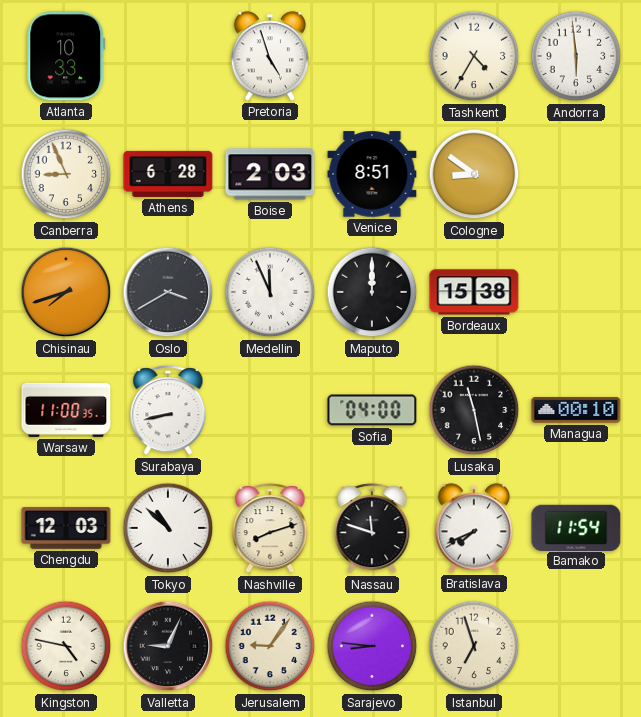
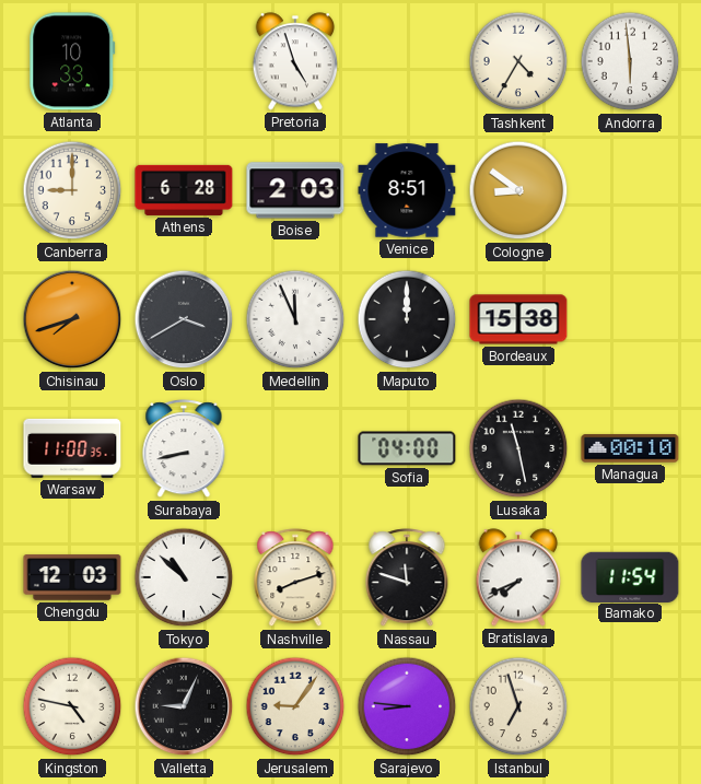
Canberra: 8:56 -> 9:00
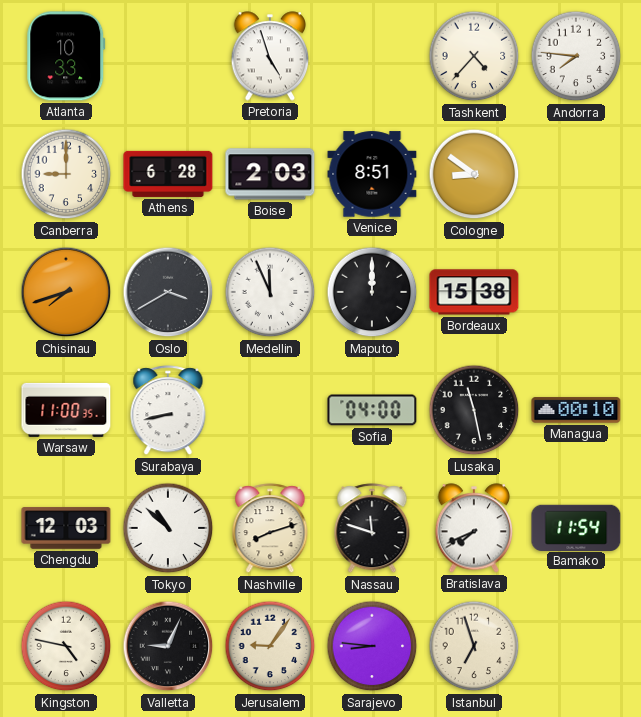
Tashkent: 4:35 -> 4:37
Andorra: 5:59 -> 7:46
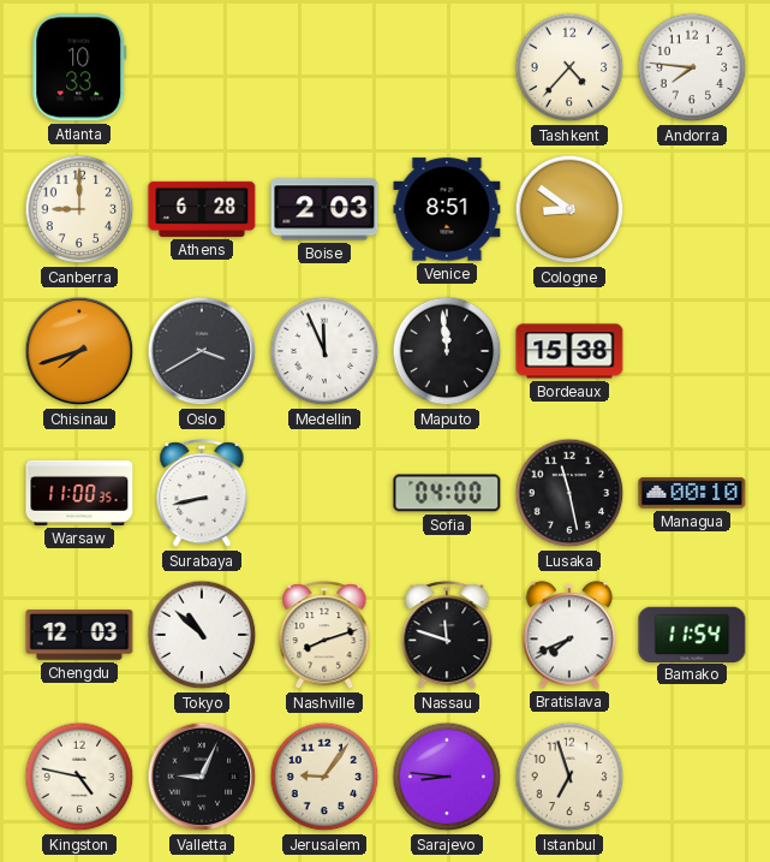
Pretoria: 4:57 -> none
Maputo: 12:00 -> 11:59
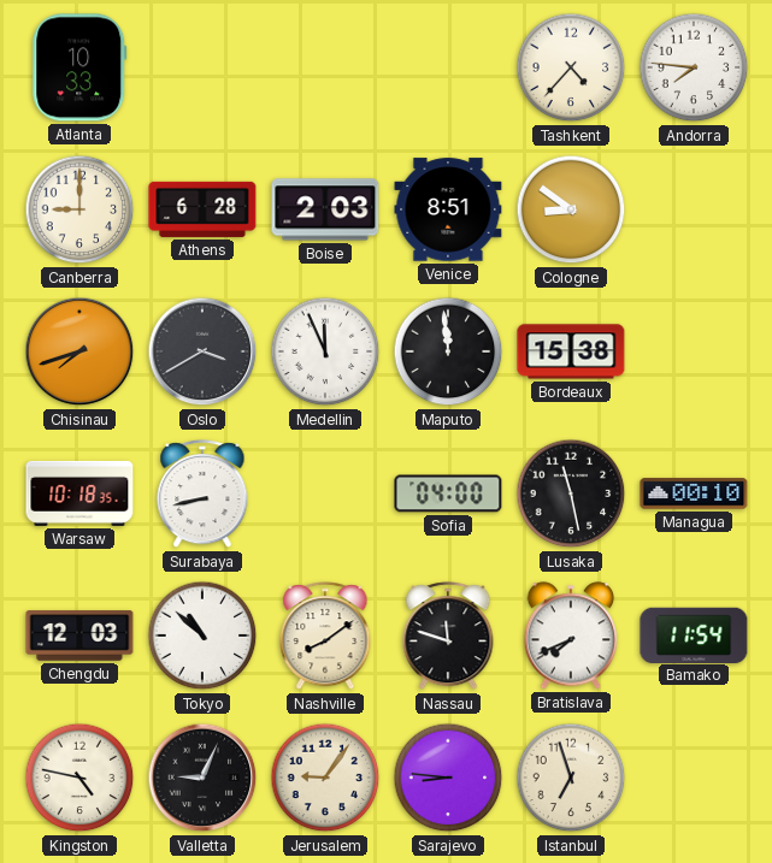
Warsaw: 11:00 -> 10:18
Nashville: 8:12 -> 8:09
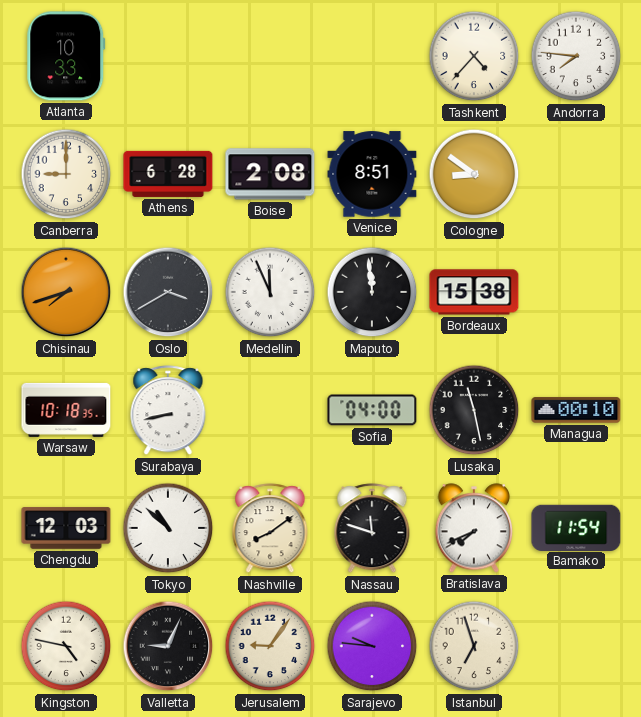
Boise: 2:03 -> 2:08
Sarajevo: 8:46 -> 9:46
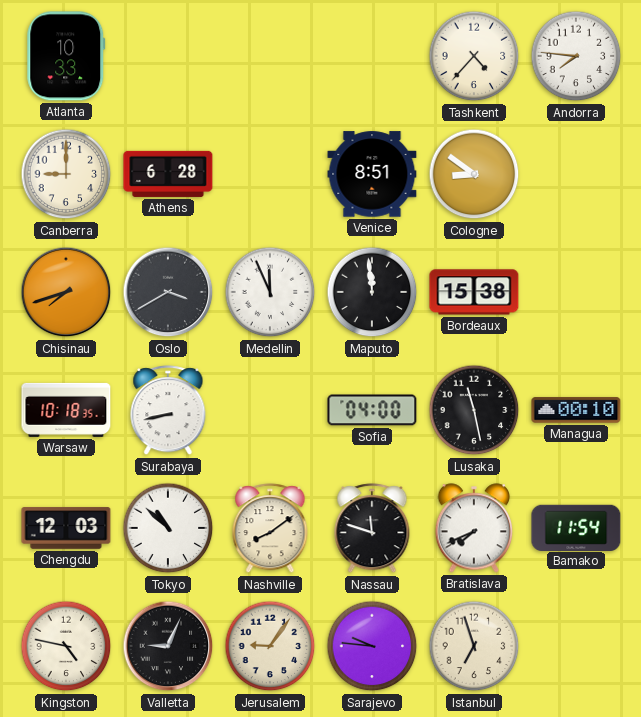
Boise: 2:08 -> none
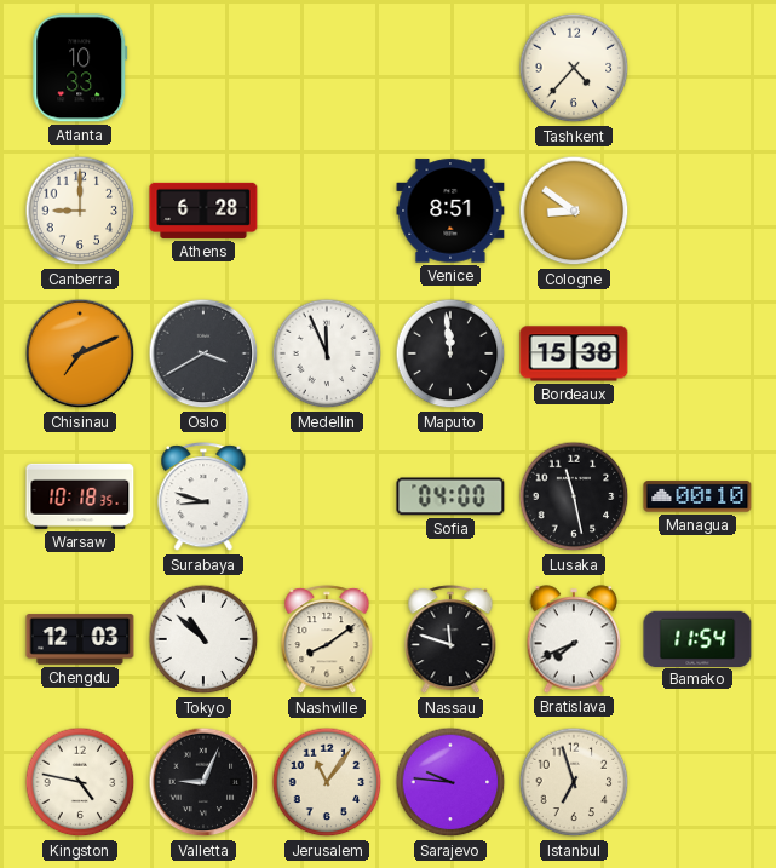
Andorra: 7:46 -> none
Chisinau: 7:42 -> 7:11
Surabaya: 8:43 -> 8:48
Jerusalem: 9:06 -> 11:06
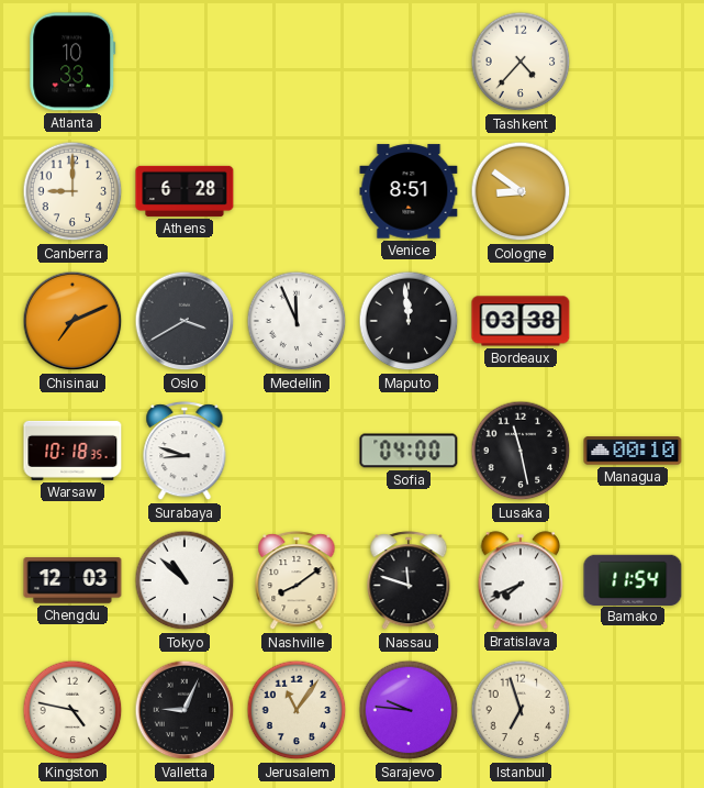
Bordeaux: 15:38 -> 03:38
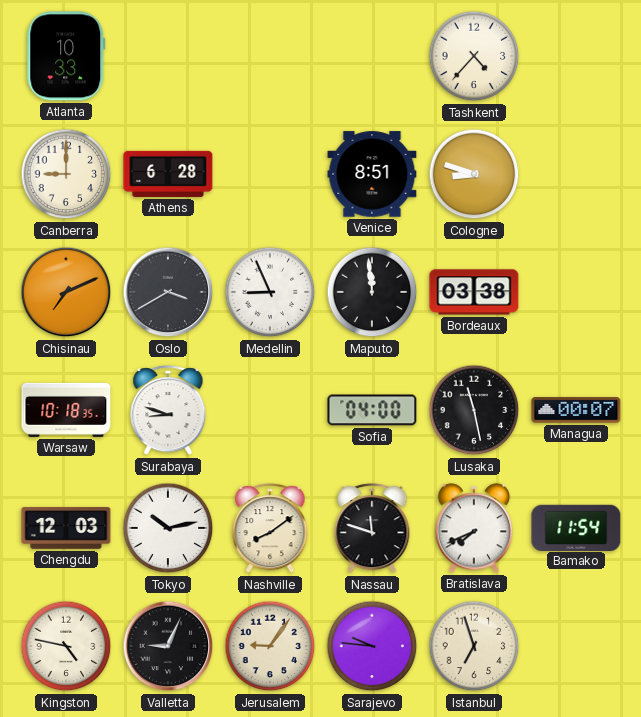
Cologne: 8:51 -> 8:48
Medellin: 11:56 -> 8:56
Managua: 00:10 -> 00:07
Tokyo: 10:52 -> 10:13
Jerusalem: 11:06 -> 9:06
